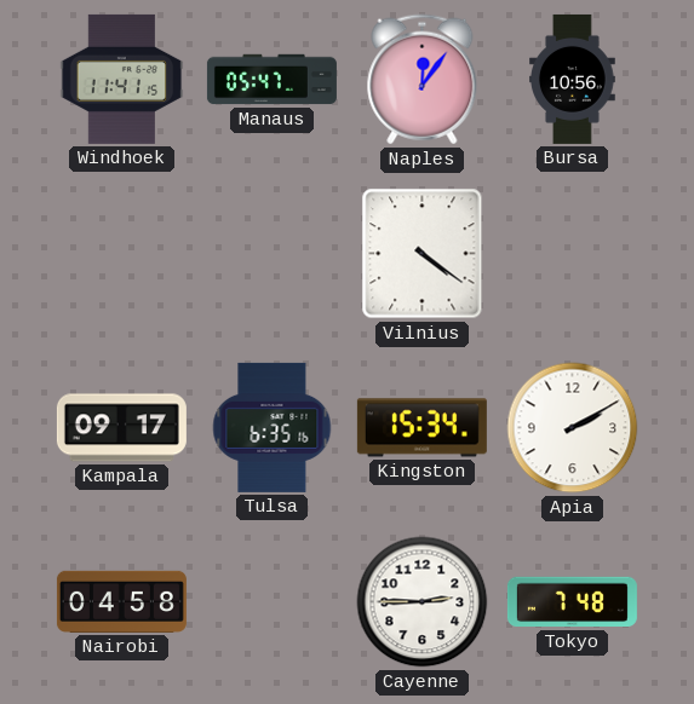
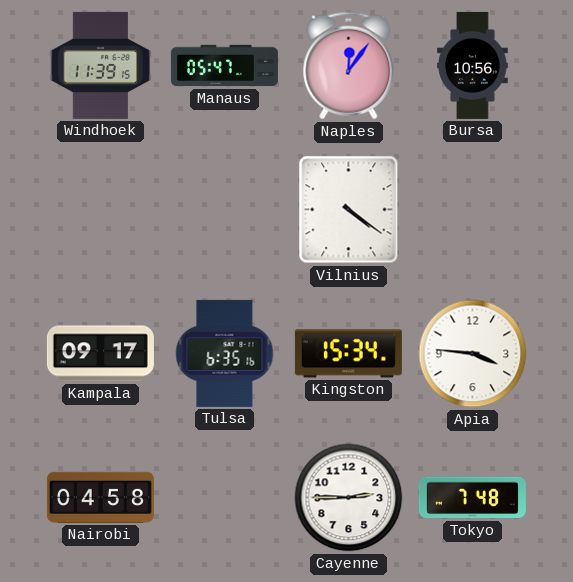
Windhoek: 11:41 -> 11:39
Apia: 2:10 -> 3:46
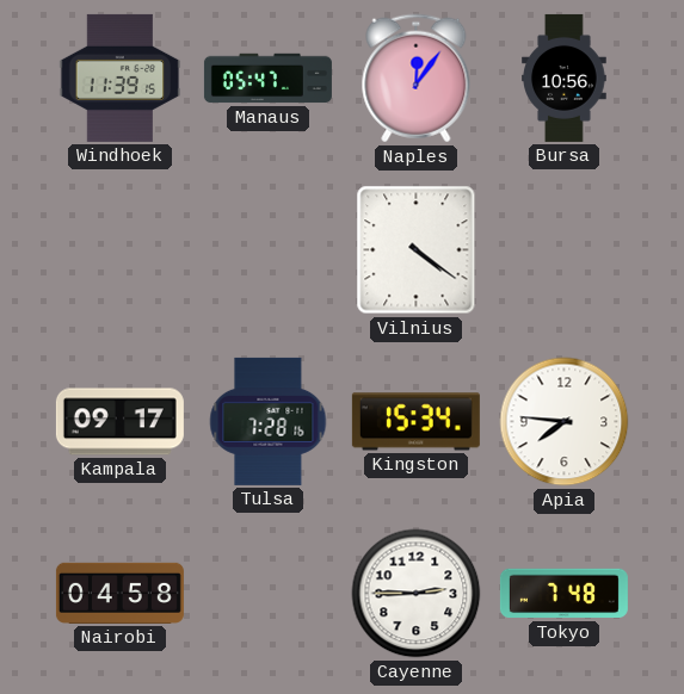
Tulsa: 6:35 -> 7:28
Apia: 3:46 -> 7:46
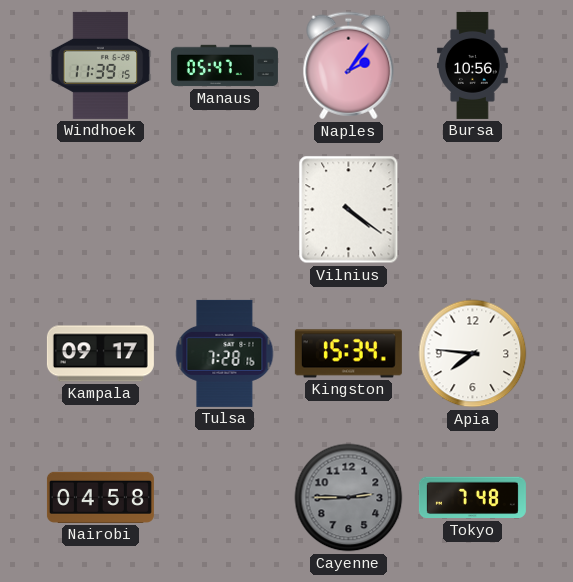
Naples: 12:06 -> 2:06
Cayenne dial: white -> grey
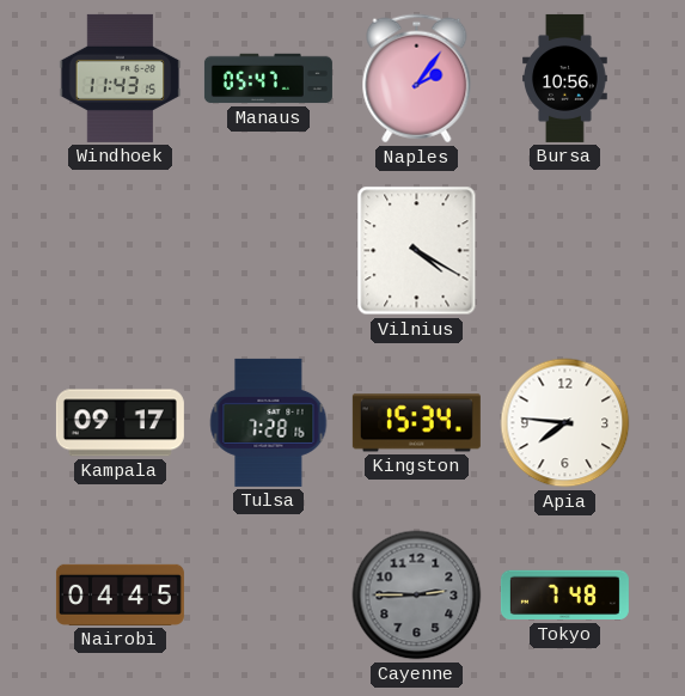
Windhoek: 11:39 -> 11:43
Vilnius: 4:21 -> 4:20
Nairobi: 04:58 -> 04:45
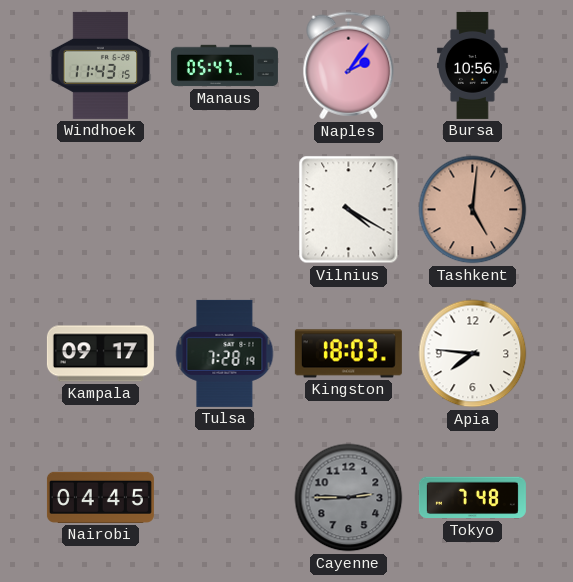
Tashkent: none -> 5:01
Tulsa: 7:28:16 -> 7:28:19
Kingston: 15:34 -> 18:03
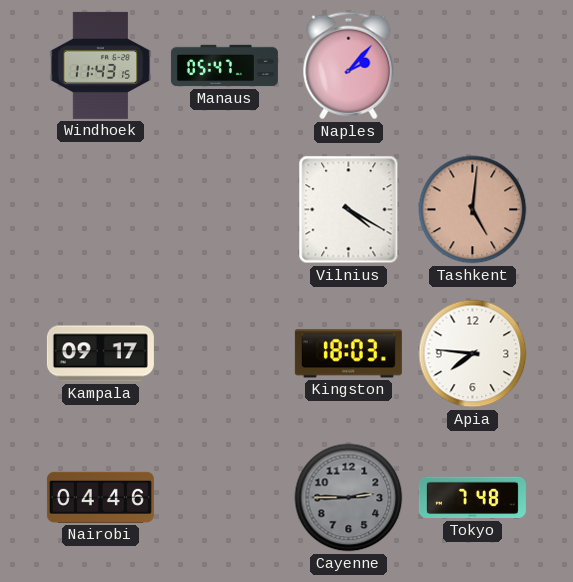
Naples: 2:06 -> 2:07
Bursa: 10:56 -> none
Tulsa: 7:28 -> none
Nairobi: 04:45 -> 04:46
